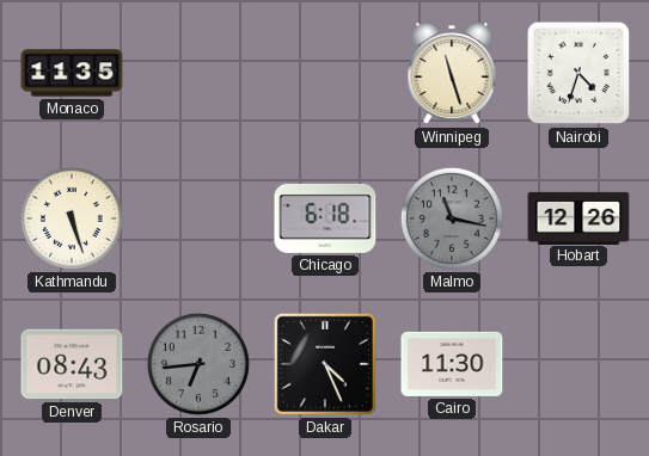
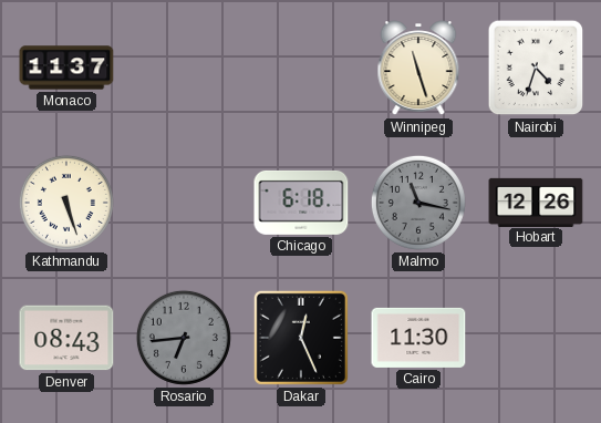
Monaco: 11:35 -> 11:37
Dakar: 4:26 -> 12:26
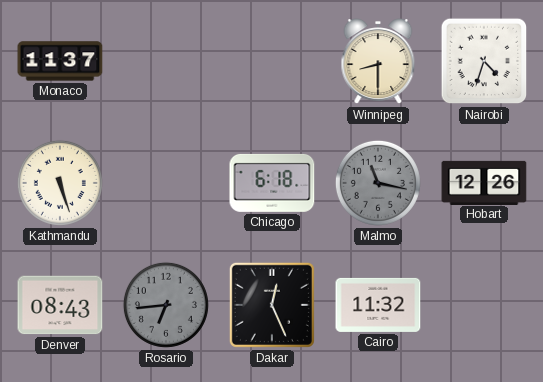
Winnipeg: 11:27 -> 8:30
Cairo: 11:30 -> 11:32
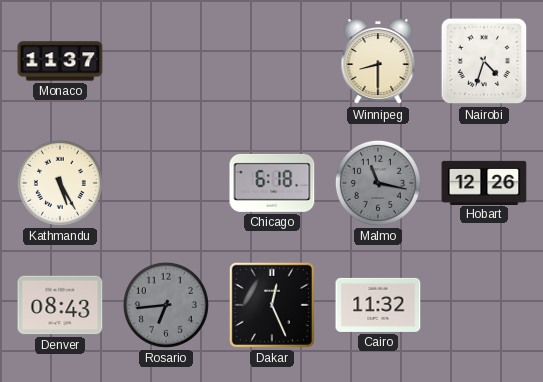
Kathmandu: 5:27 -> 5:25
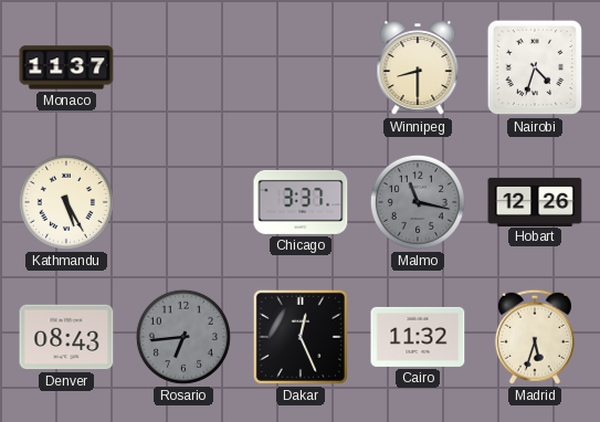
Chicago: 6:18 -> 3:37
Madrid: none -> 5:33
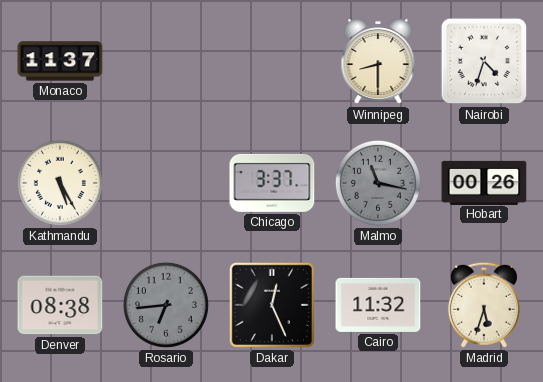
Hobart: 12:26 -> 00:26
Denver: 08:43 -> 08:38
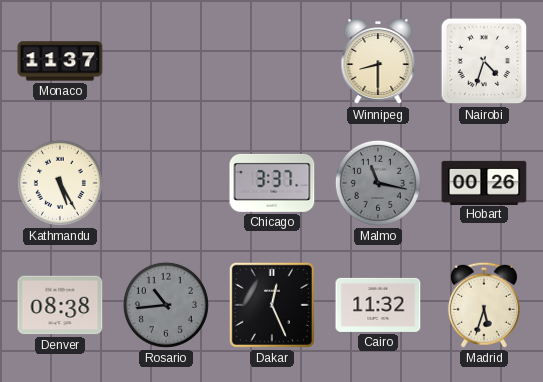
Rosario: 6:44 -> 10:44
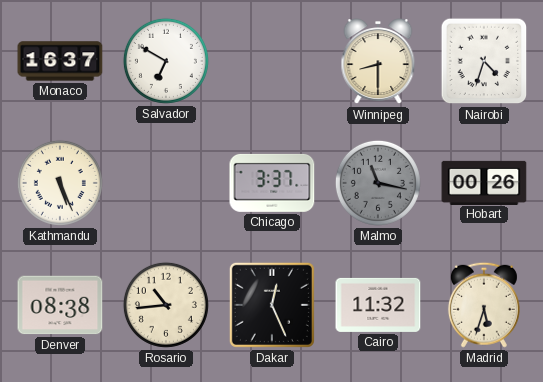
Monaco: 11:37 -> 16:37
Salvador: none -> 6:50
Kathmandu: 5:25 -> 5:26
Rosario dial: grey -> cream
